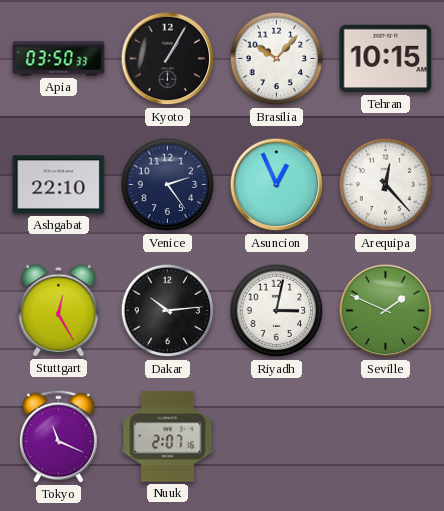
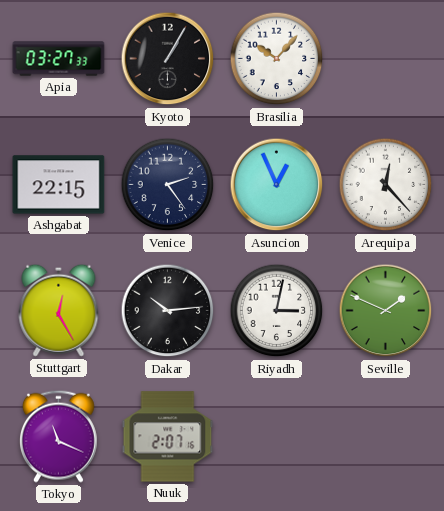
Apia: 03:50 -> 03:27
Tehran: 10:15 -> none
Ashgabat: 22:10 -> 22:15
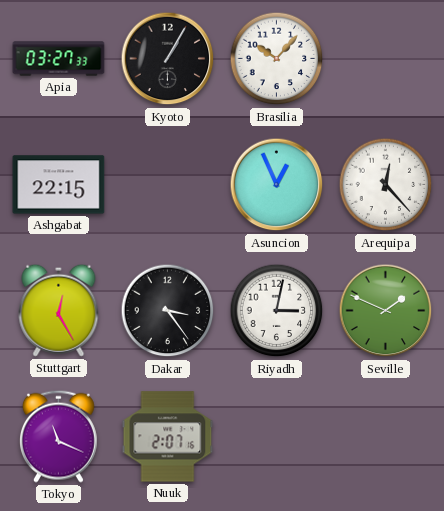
Venice: 2:24 -> none
Dakar: 10:14 -> 3:24
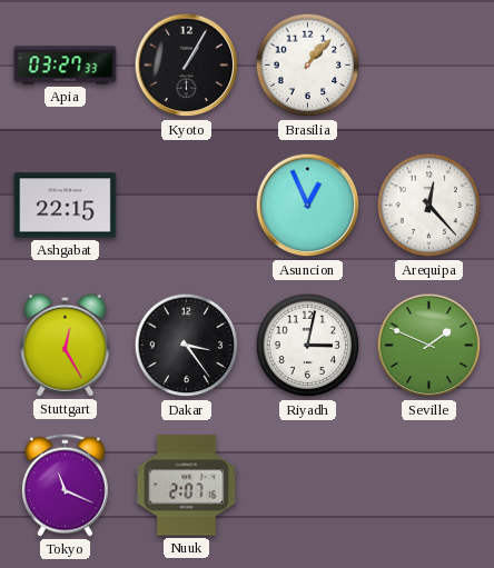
Brasilia: 10:07 -> 1:07
